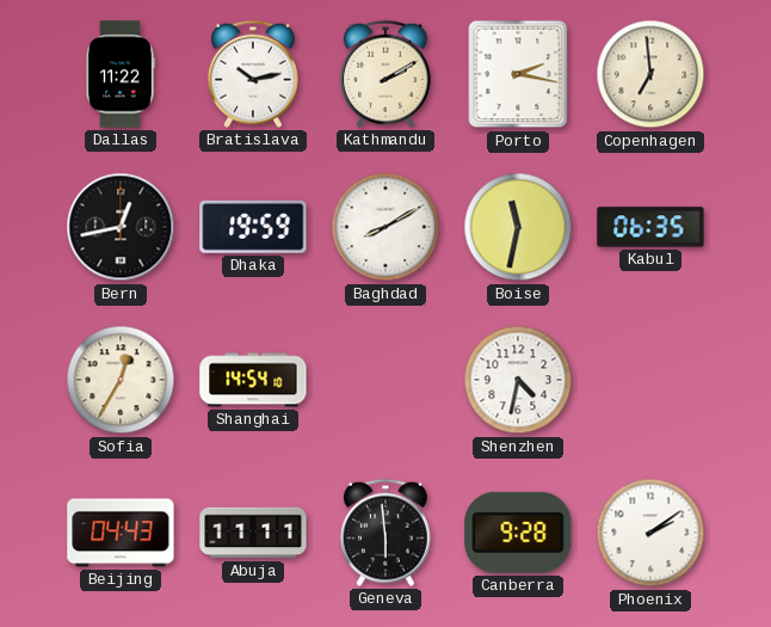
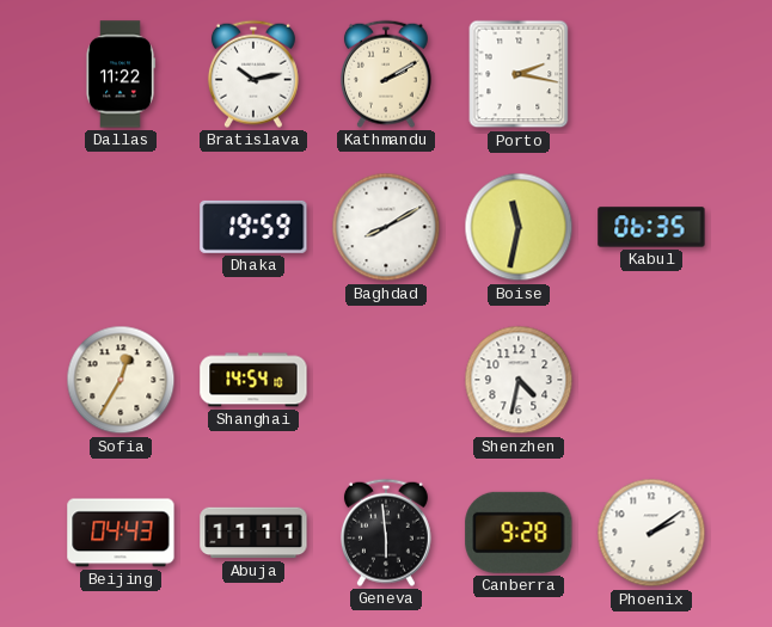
Copenhagen: 6:59 -> none
Bern: 12:43 -> none
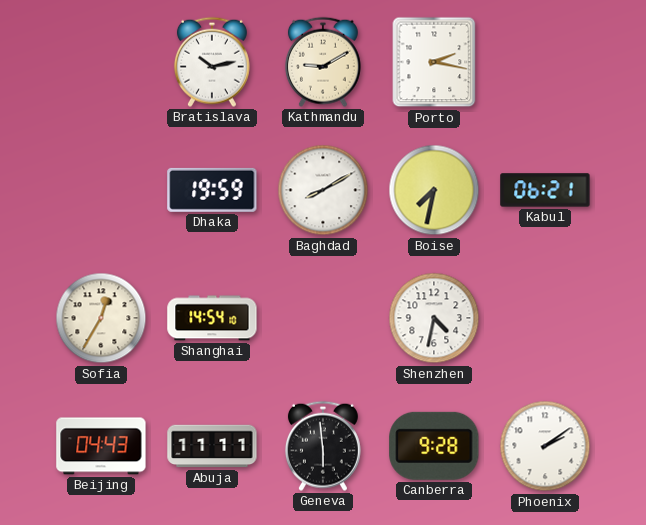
Dallas: 11:22 -> none
Kathmandu: 2:10 -> 9:10
Boise: 11:32 -> 7:32
Kabul: 06:35 -> 06:21
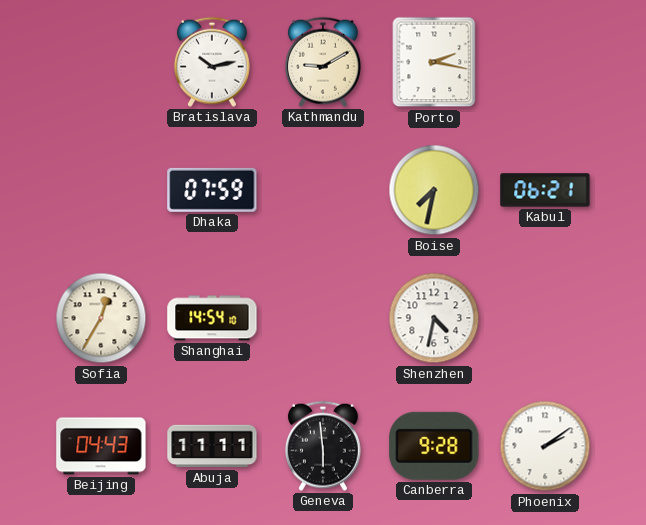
Dhaka: 19:59 -> 07:59
Baghdad: 8:10 -> none
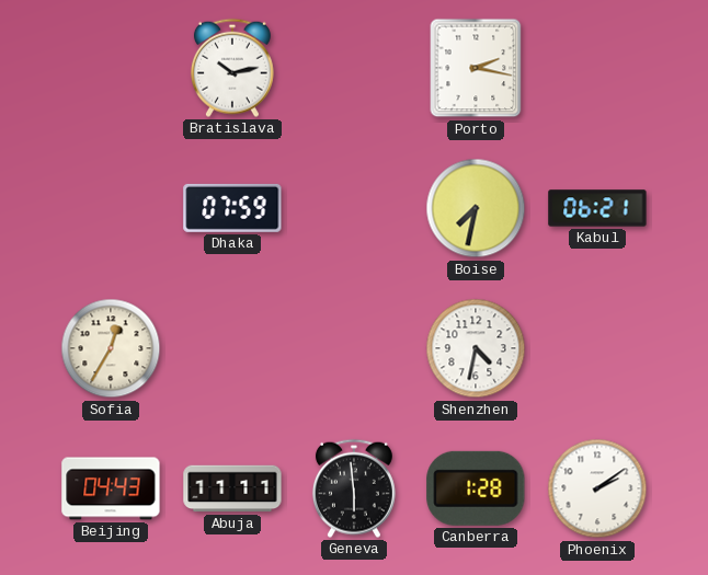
Kathmandu: 9:10 -> none
Shanghai: 14:54 -> none
Canberra: 9:28 -> 1:28
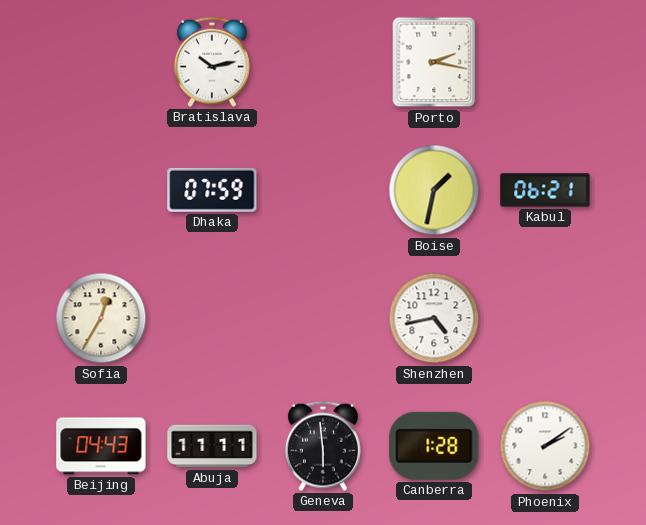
Boise: 7:32 -> 1:32
Shenzhen: 4:32 -> 4:43
